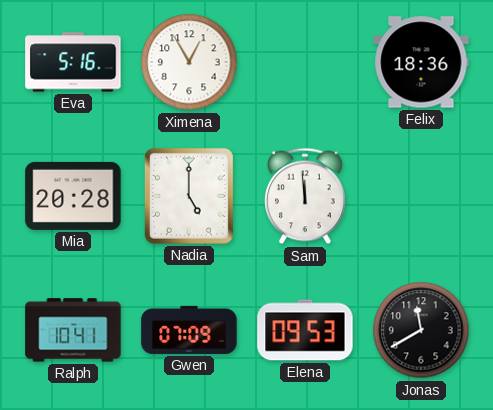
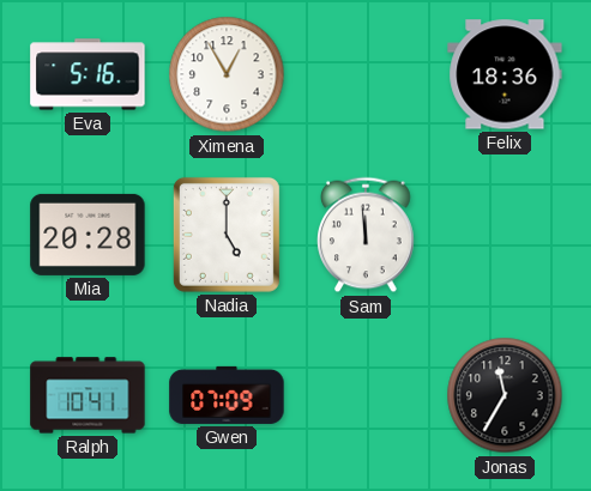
Elena: 09:53 -> none
Jonas: 11:40 -> 11:35
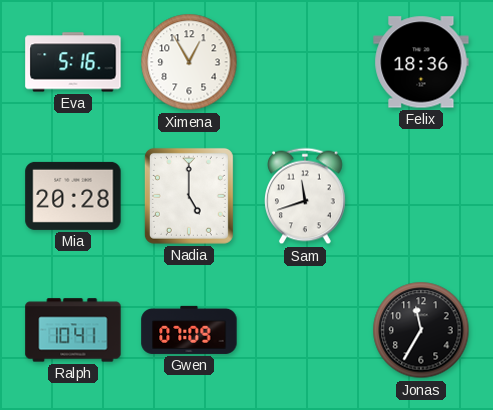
Sam: 11:59 -> 11:42
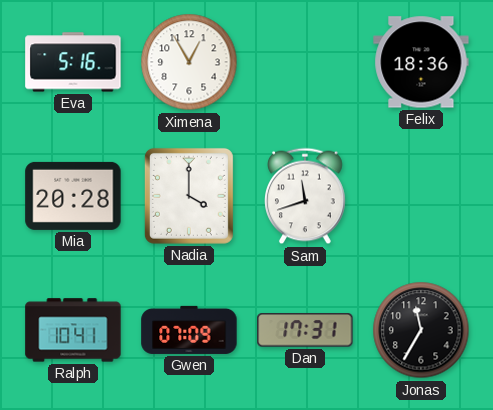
Nadia: 5:00 -> 4:00
Dan: none -> 17:31
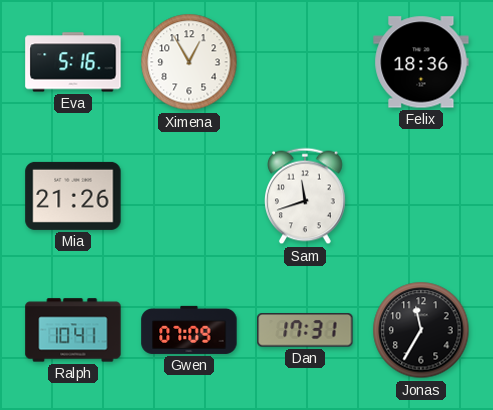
Mia: 20:28 -> 21:26
Nadia: 4:00 -> none
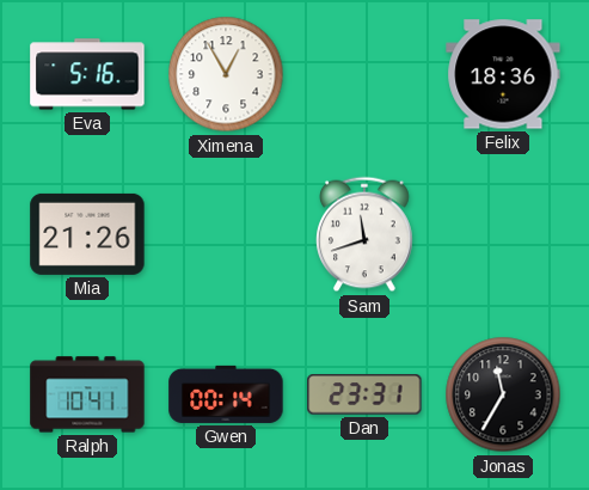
Gwen: 07:09 -> 00:14
Dan: 17:31 -> 23:31
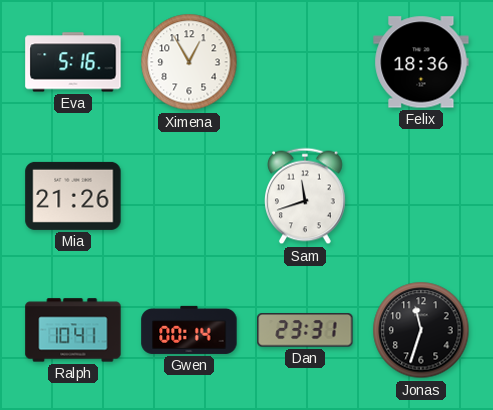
Jonas: 11:35 -> 11:33
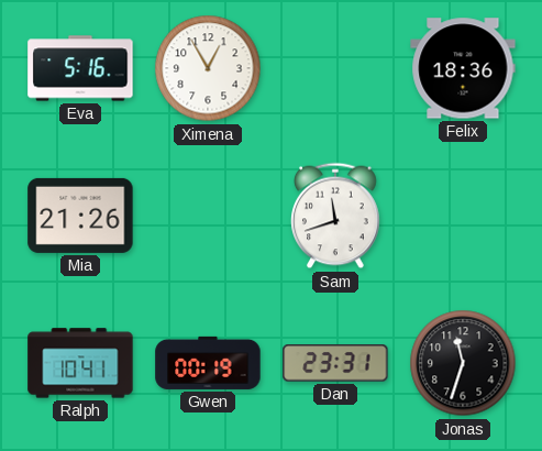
Gwen: 00:14 -> 00:19
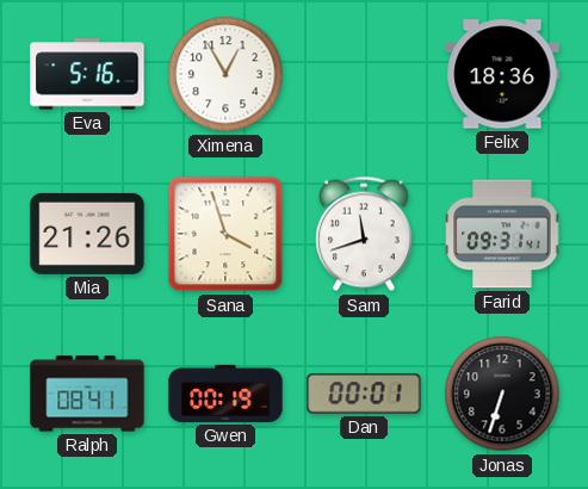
Sana: none -> 3:57
Farid: none -> 09:31
Ralph: 10:41 -> 08:41
Dan: 23:31 -> 00:01
Jonas: 11:33 -> 6:33
